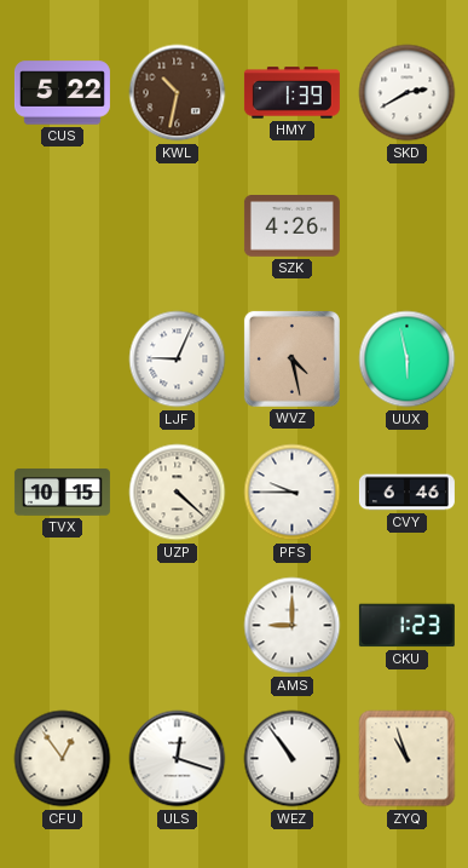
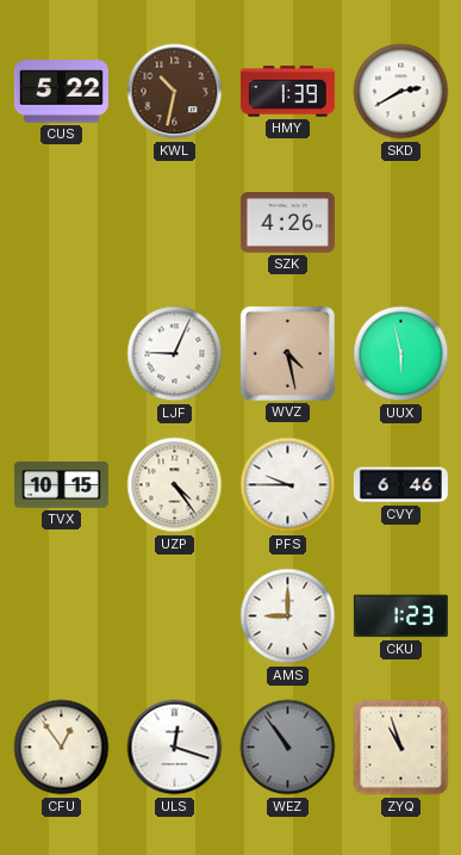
UZP: 4:22 -> 4:24
WEZ dial: white -> grey
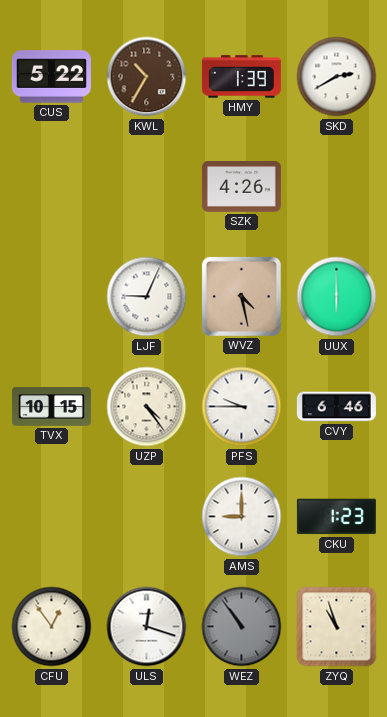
KWL: 10:32 -> 10:35
UUX: 5:58 -> 6:00
